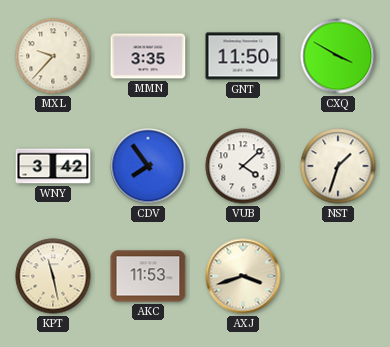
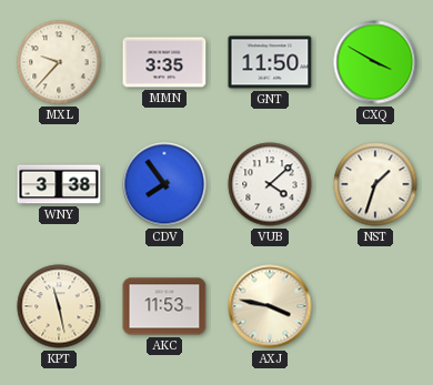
WNY: 3:42 -> 3:38
AXJ: 3:42 -> 3:47
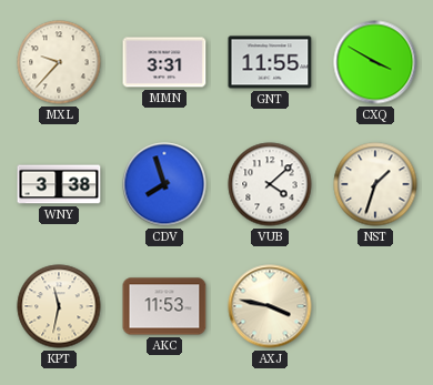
MMN: 3:35 -> 3:31
GNT: 11:50 -> 11:55
CDV: 7:54 -> 7:57
KPT: 11:28 -> 11:32
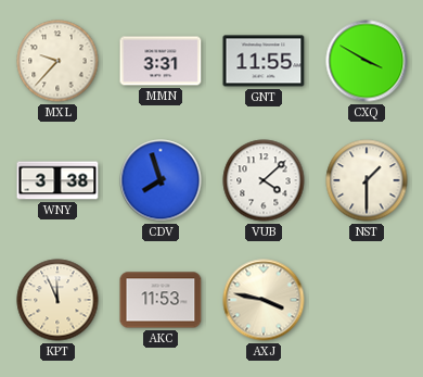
NST: 1:33 -> 1:30
KPT: 11:32 -> 11:56
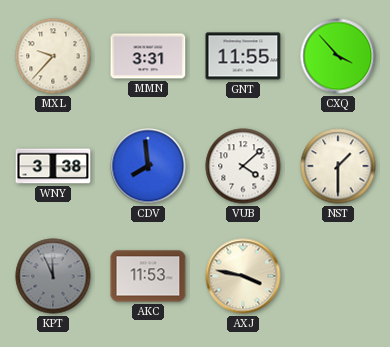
CXQ: 3:50 -> 3:53
CDV: 7:57 -> 7:59
KPT dial: cream -> grey
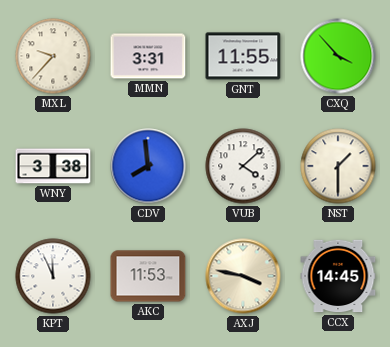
KPT dial: grey -> white
CCX: none -> 14:45
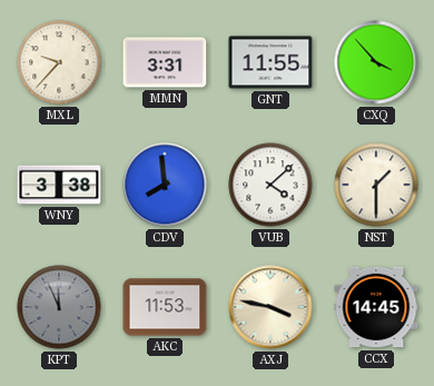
KPT dial: white -> grey
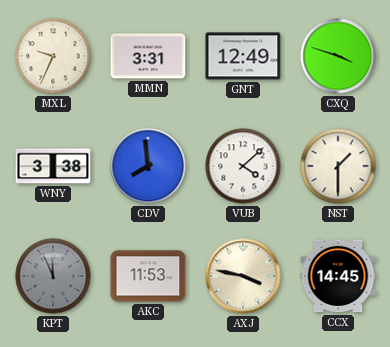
MXL: 9:37 -> 9:34
GNT: 11:55 -> 12:49
CXQ: 3:53 -> 3:48
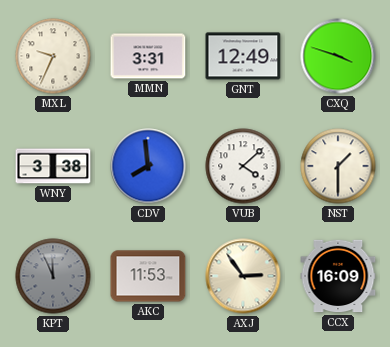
AXJ: 3:47 -> 2:54
CCX: 14:45 -> 16:09
